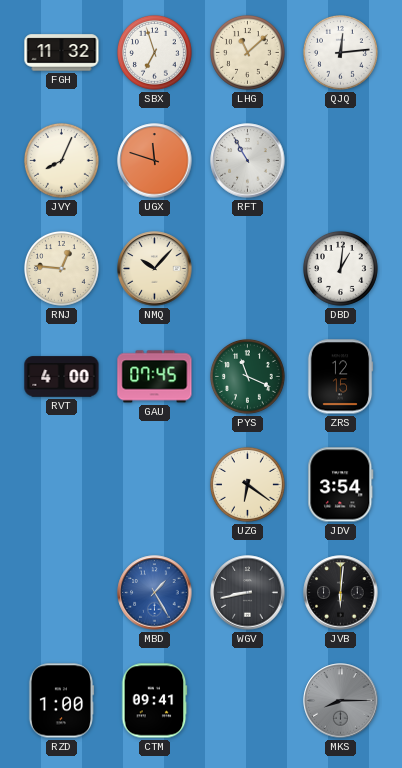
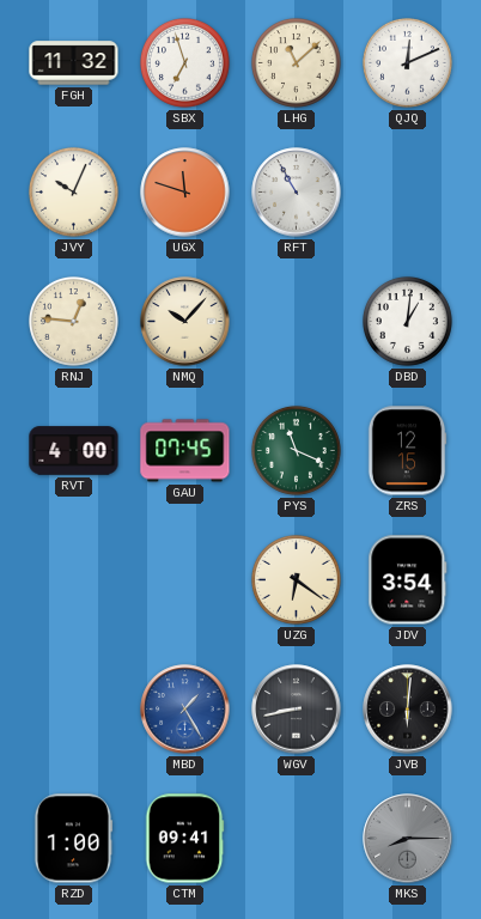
QJQ: 12:14 -> 12:11
JVY: 8:04 -> 10:04
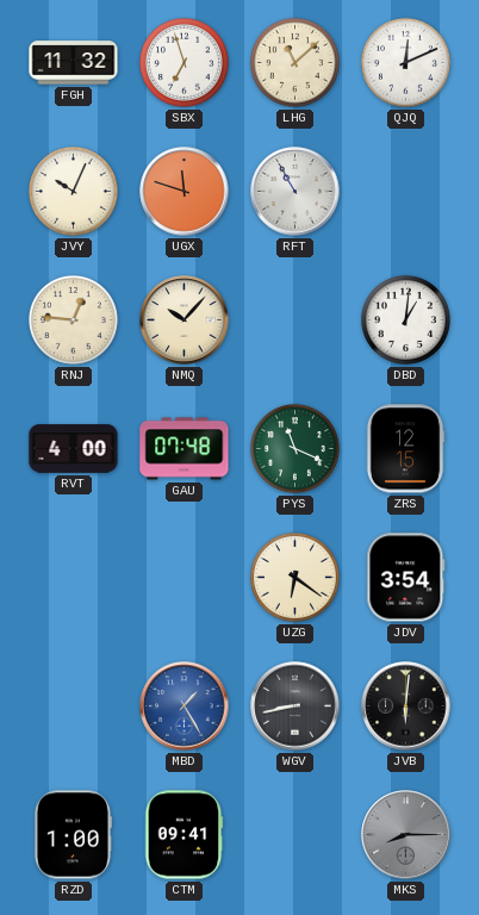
GAU: 07:45 -> 07:48
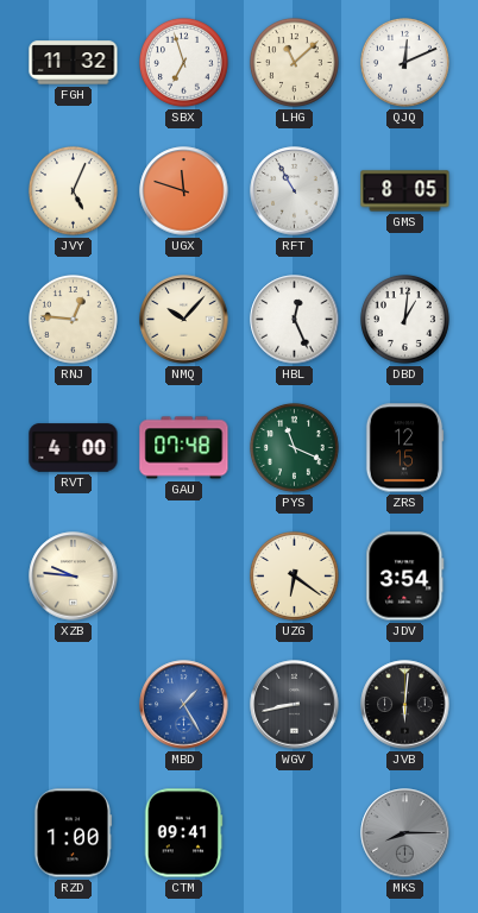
JVY: 10:04 -> 5:04
GMS: none -> 8:05
HBL: none -> 12:26
XZB: none -> 9:46
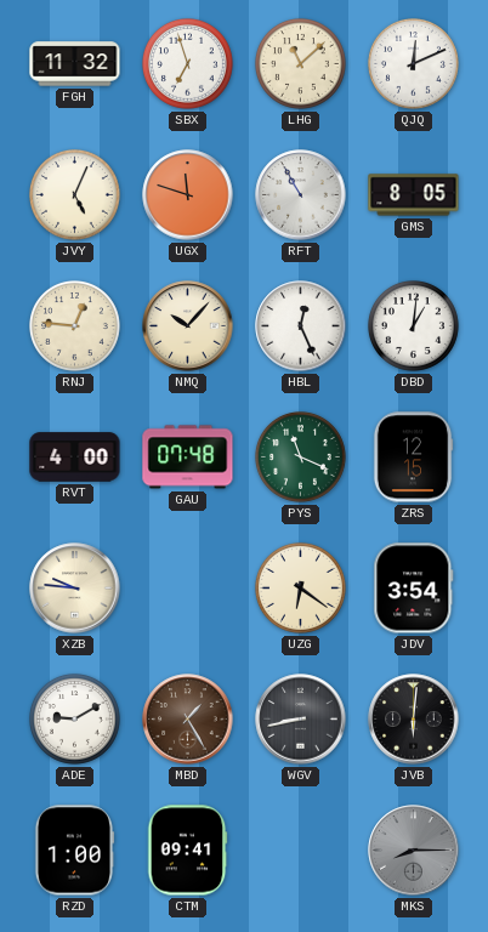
ADE: none -> 9:10
MBD dial: blue -> brown
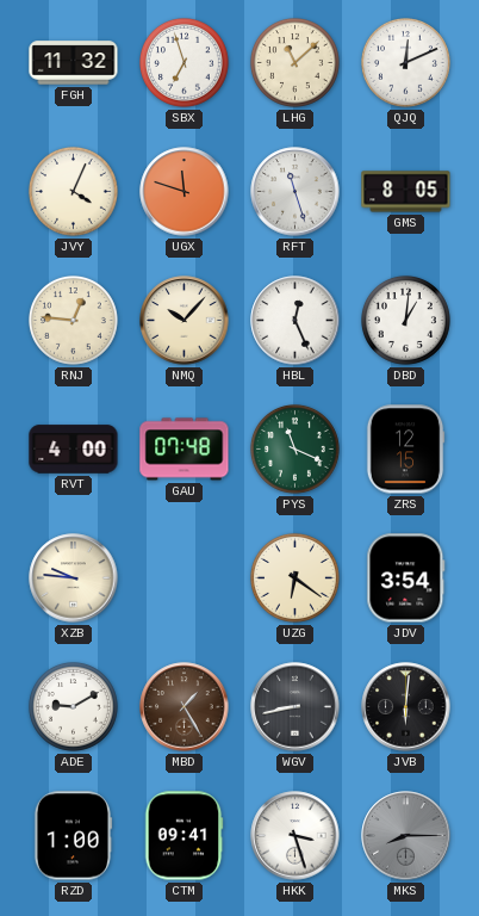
JVY: 5:04 -> 4:04
RFT: 10:55 -> 11:27
HKK: none -> 3:27
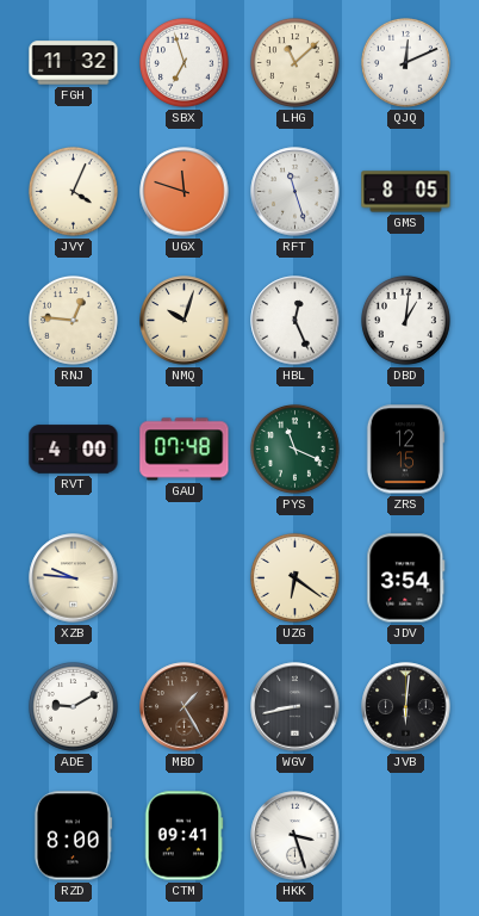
NMQ: 10:07 -> 10:03
RZD: 1:00 -> 8:00
MKS: 8:15 -> none
